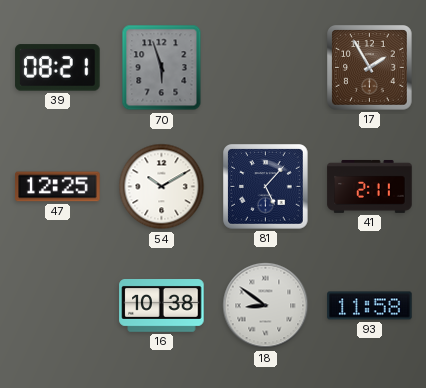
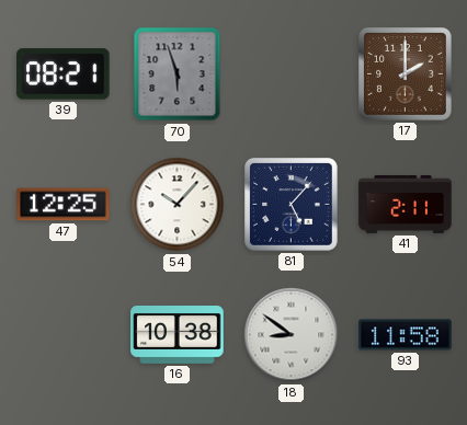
17: 1:55 -> 2:00
54: 10:10 -> 10:07
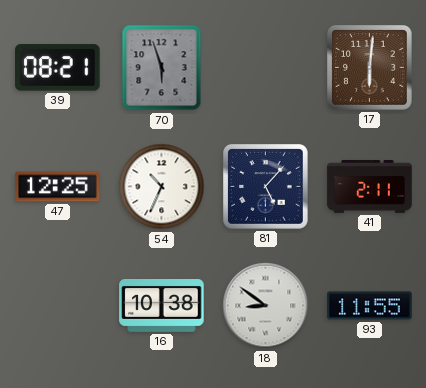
17: 2:00 -> 6:01
54: 10:07 -> 10:34
93: 11:58 -> 11:55
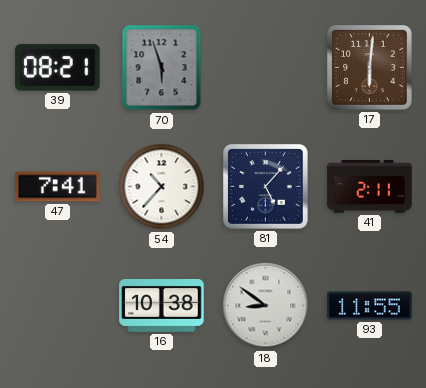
47: 12:25 -> 7:41
54: 10:34 -> 10:37
